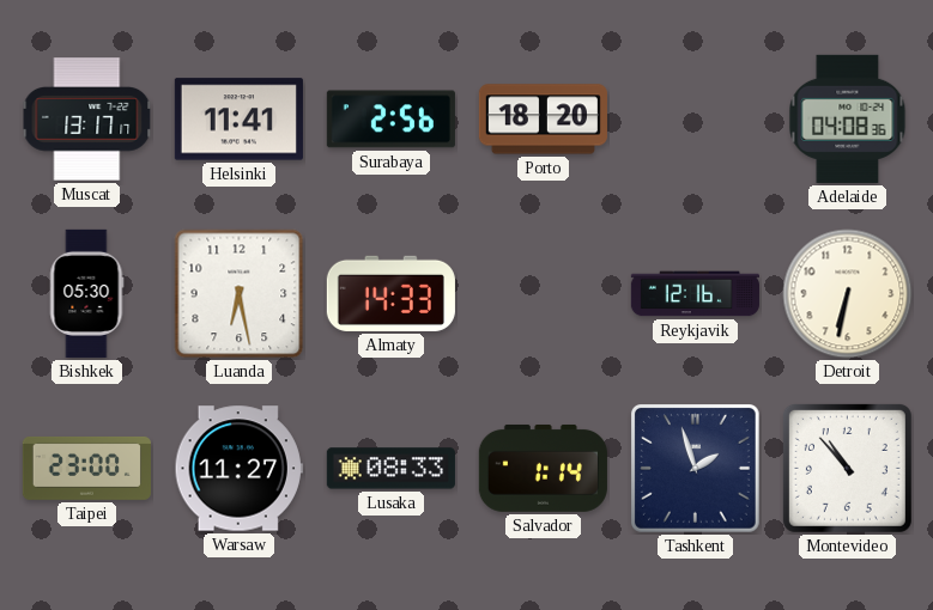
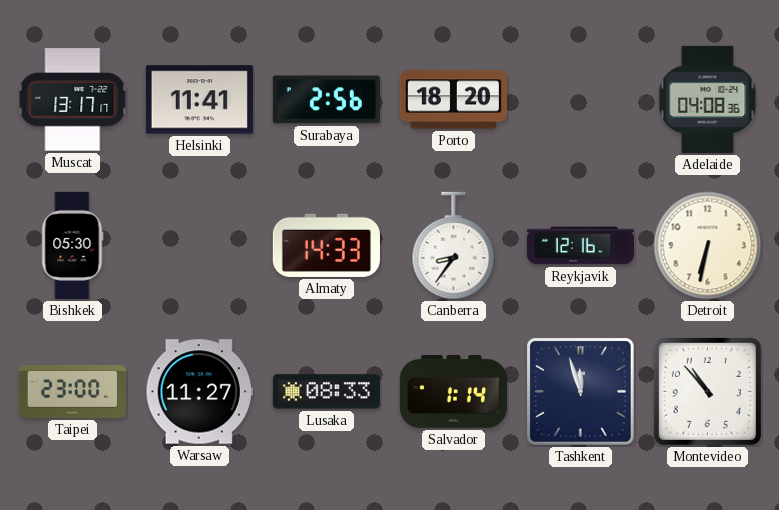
Luanda: 6:28 -> none
Canberra: none -> 8:36
Tashkent: 1:57 -> 11:57
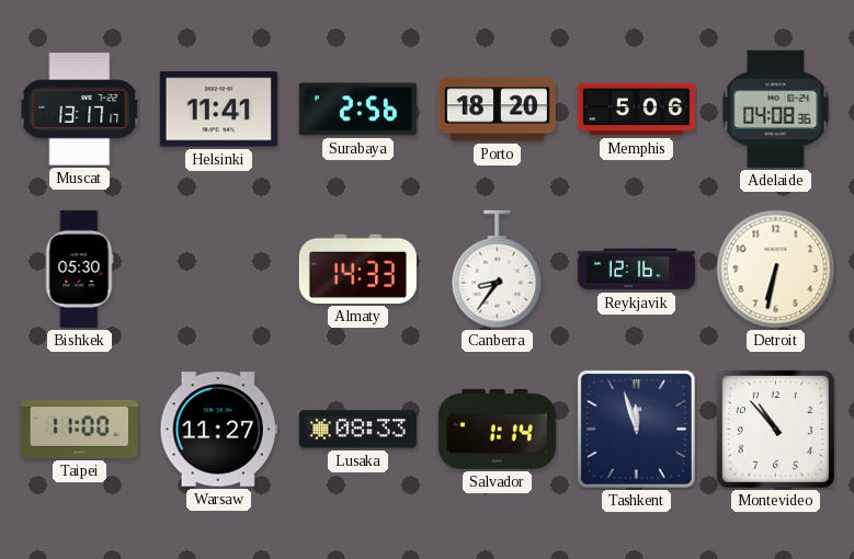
Memphis: none -> 5:06
Taipei: 23:00 -> 11:00
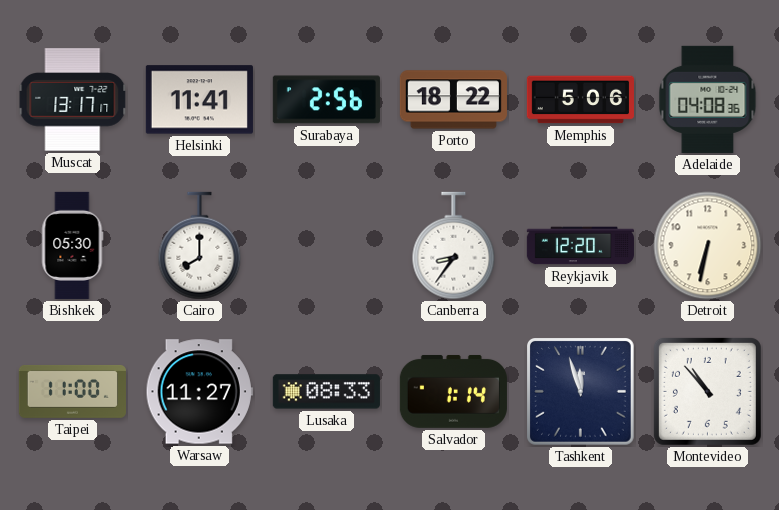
Porto: 18:20 -> 18:22
Cairo: none -> 8:00
Almaty: 14:33 -> none
Reykjavik: 12:16 -> 12:20
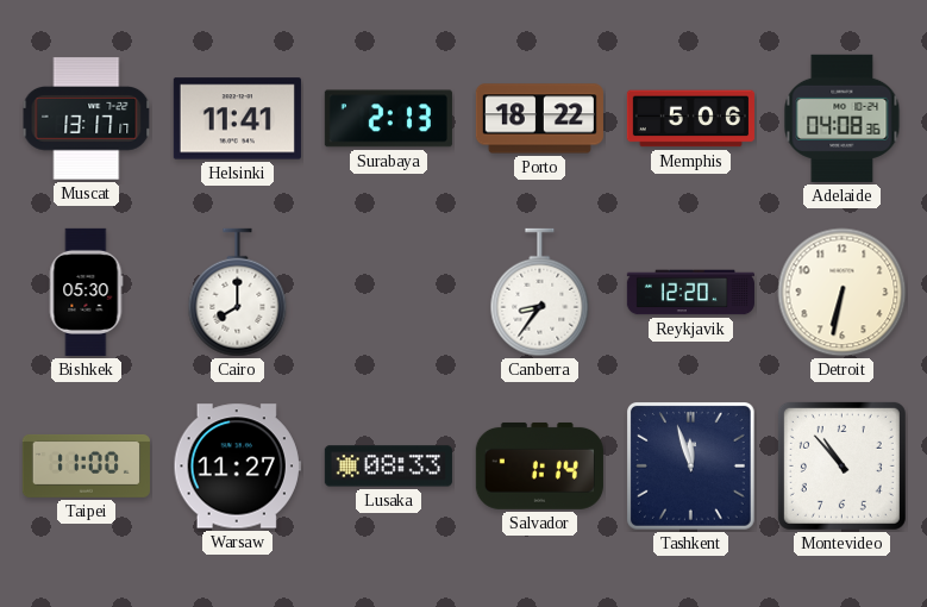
Surabaya: 2:56 -> 2:13
